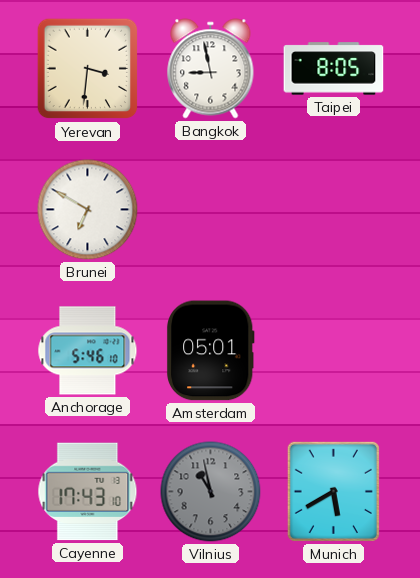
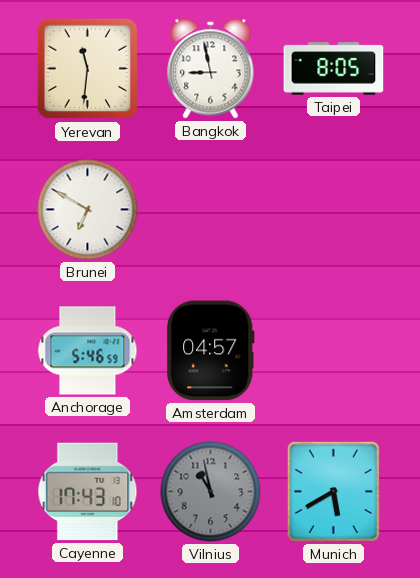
Yerevan: 3:31 -> 11:31
Anchorage: 5:46:10 -> 5:46:59
Amsterdam: 05:01 -> 04:57
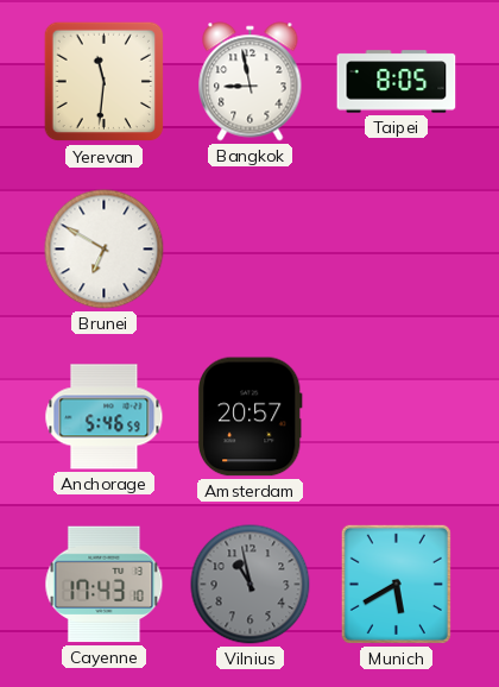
Amsterdam: 04:57 -> 20:57
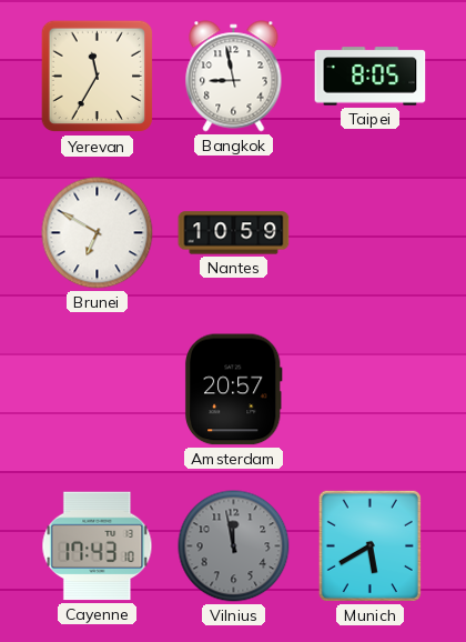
Yerevan: 11:31 -> 11:35
Nantes: none -> 10:59
Anchorage: 5:46 -> none
Vilnius: 10:58 -> 11:58
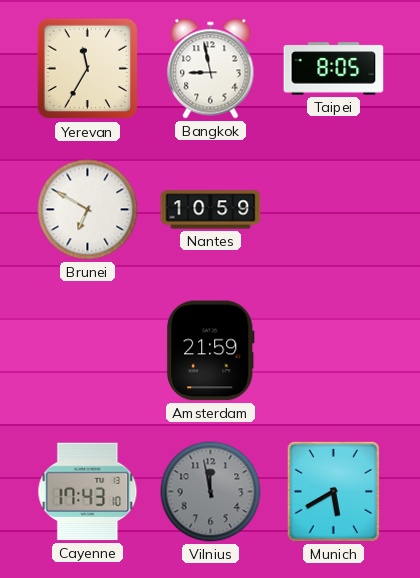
Amsterdam: 20:57 -> 21:59
